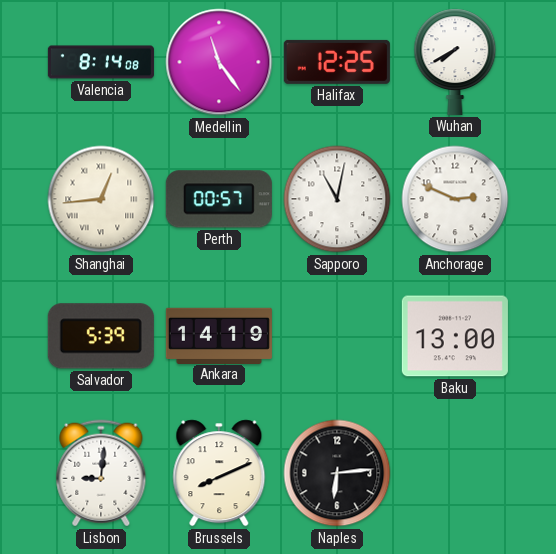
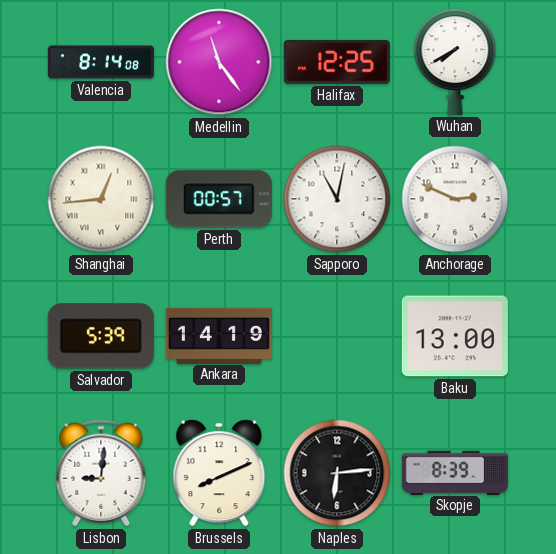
Skopje: none -> 8:39
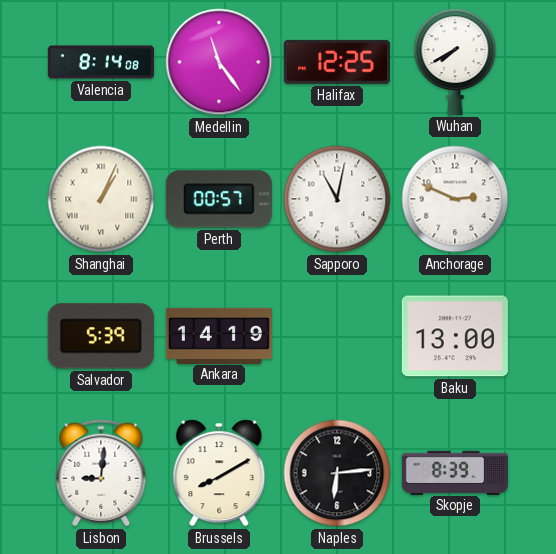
Shanghai: 12:44 -> 1:04
Brussels: 8:11 -> 8:10
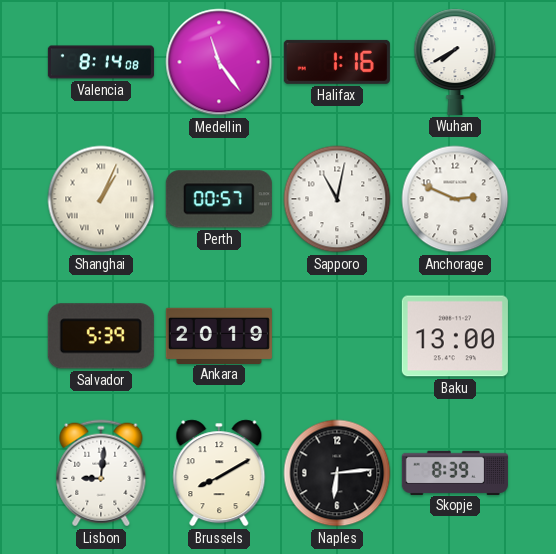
Halifax: 12:25 -> 1:16
Ankara: 14:19 -> 20:19
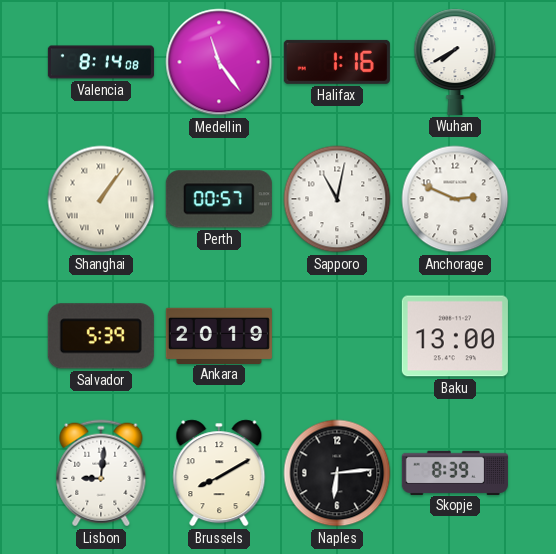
Shanghai: 1:04 -> 1:06
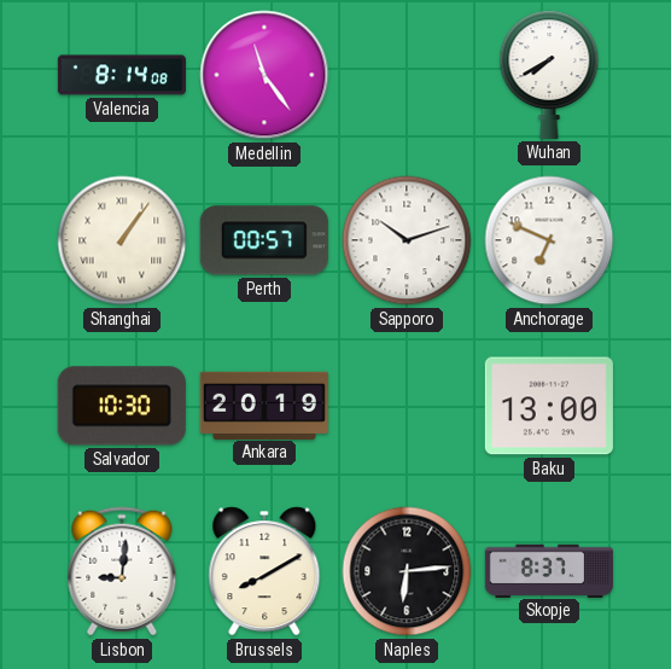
Halifax: 1:16 -> none
Sapporo: 11:02 -> 10:12
Anchorage: 2:49 -> 6:49
Salvador: 5:39 -> 10:30
Skopje: 8:39 -> 8:37
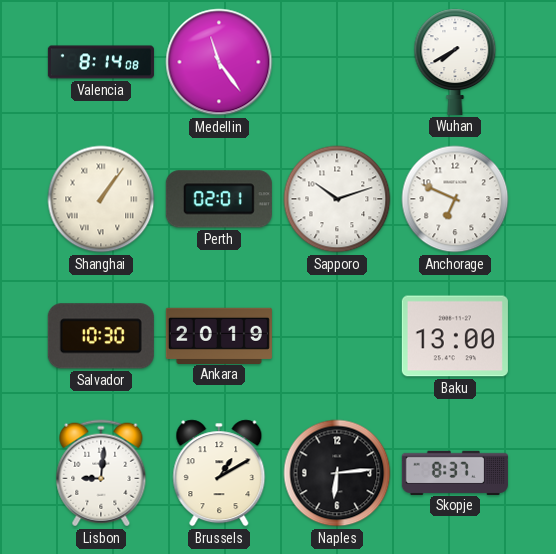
Perth: 00:57 -> 02:01
Brussels: 8:10 -> 1:10
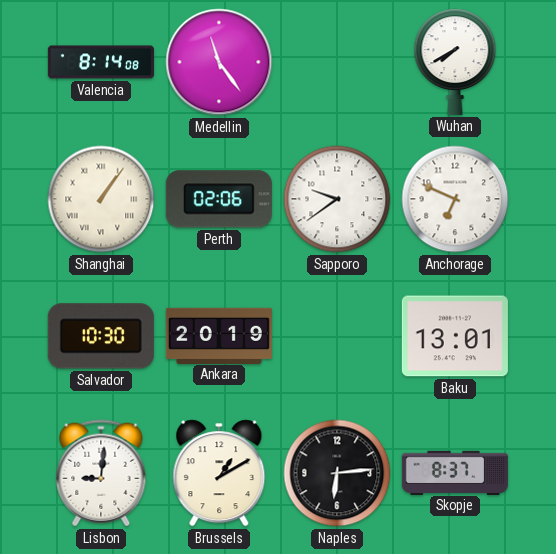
Perth: 02:01 -> 02:06
Sapporo: 10:12 -> 9:39
Baku: 13:00 -> 13:01
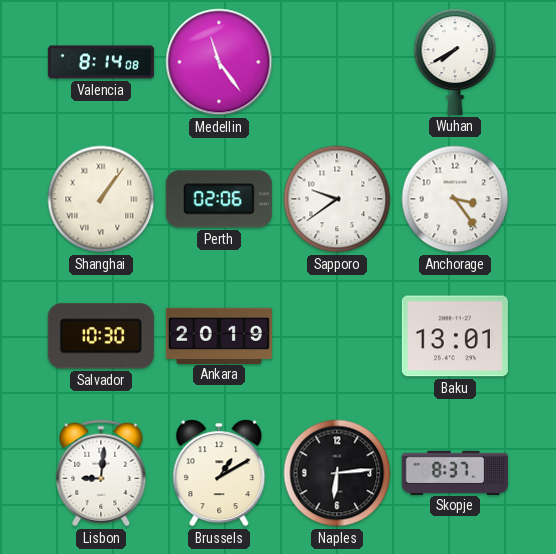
Anchorage: 6:49 -> 3:24
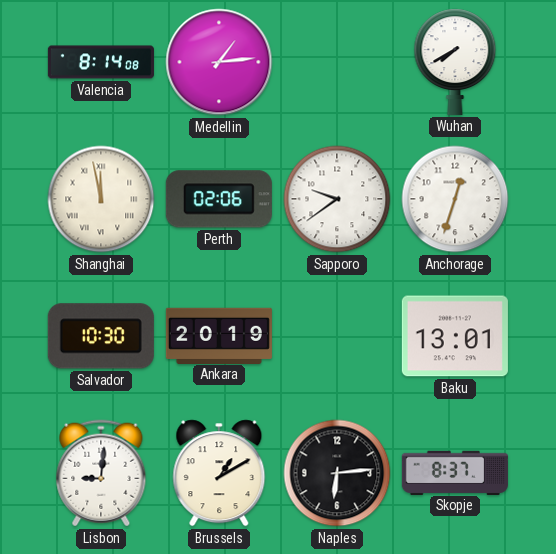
Medellin: 11:24 -> 1:14
Shanghai: 1:06 -> 11:58
Anchorage: 3:24 -> 12:33
